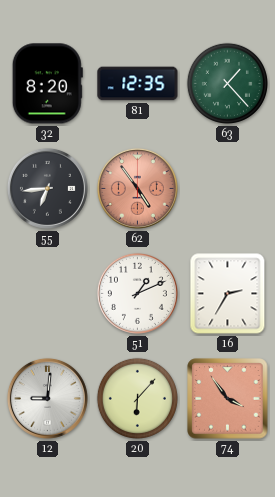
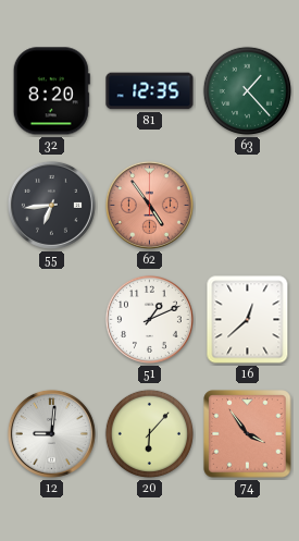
16: 2:35 -> 12:38
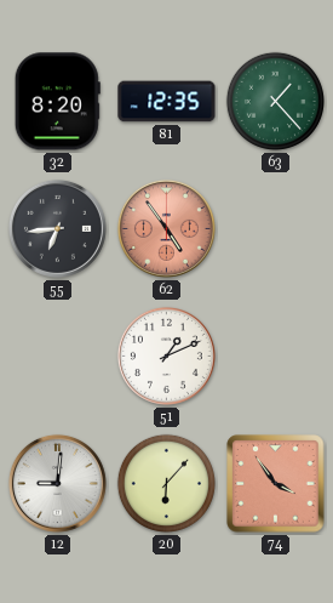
16: 12:38 -> none
